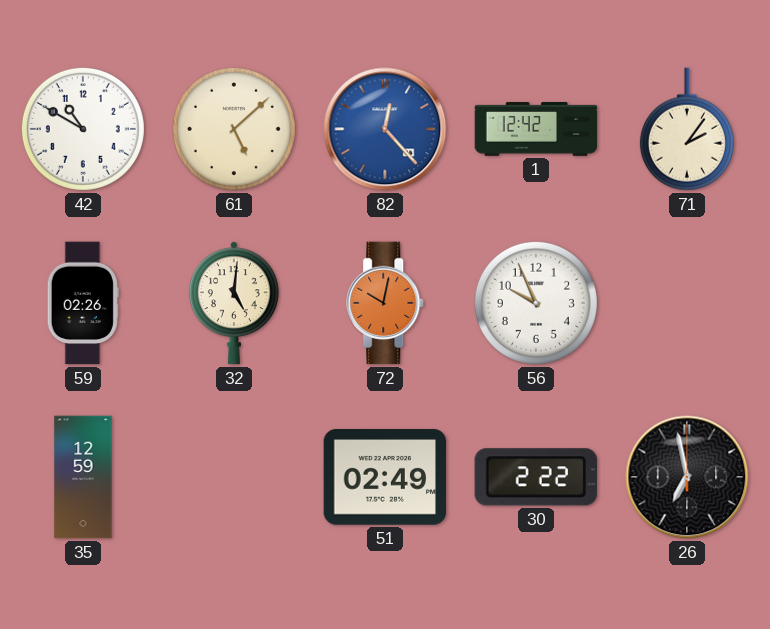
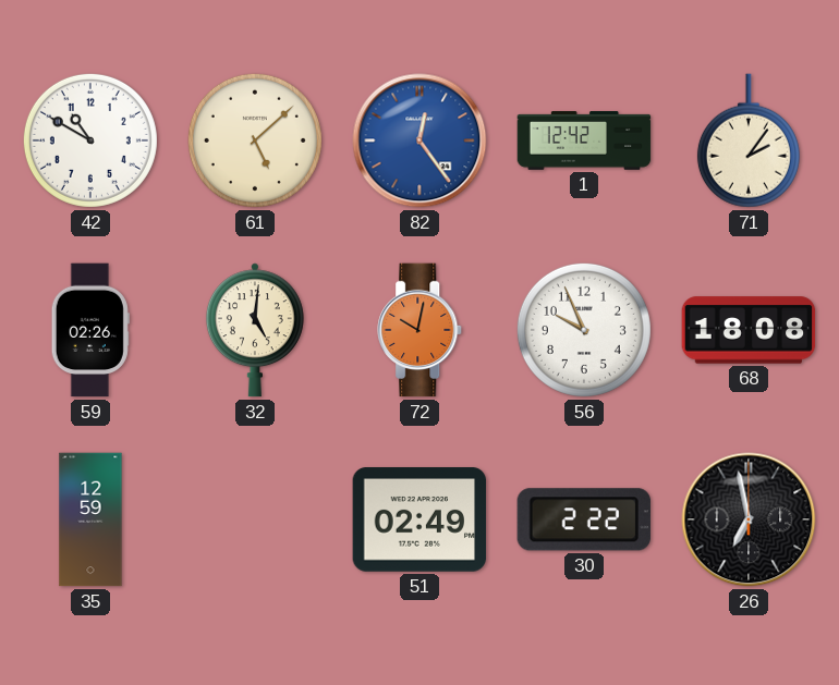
82: 12:23 -> 12:24
68: none -> 18:08
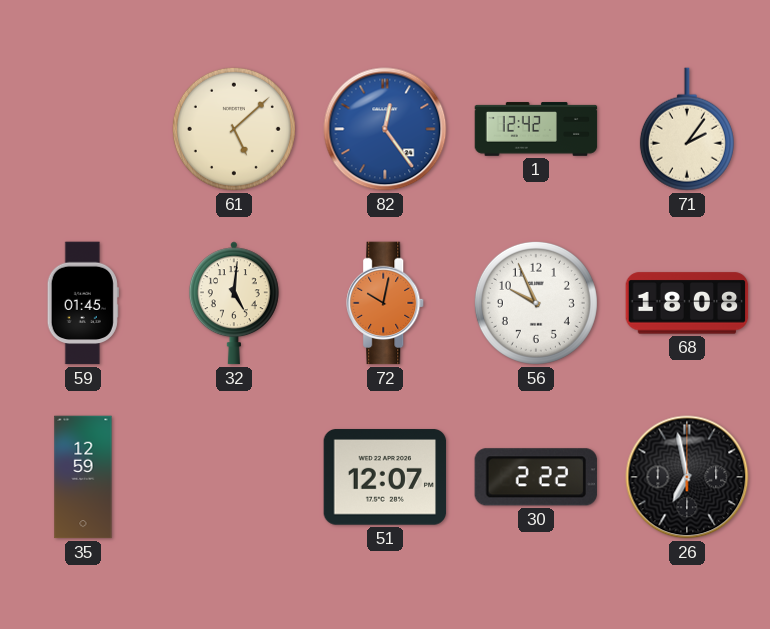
42: 10:50 -> none
59: 02:26 -> 01:45
51: 02:49 -> 12:07
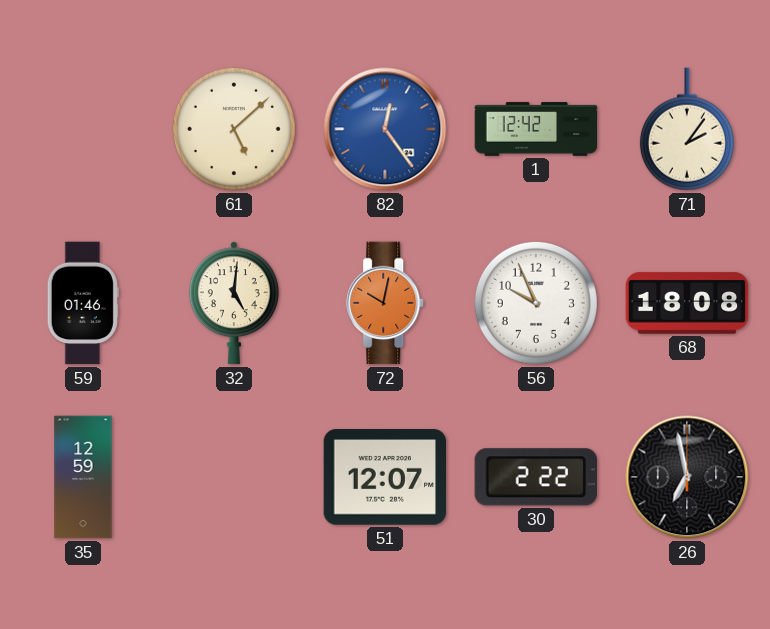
59: 01:45 -> 01:46
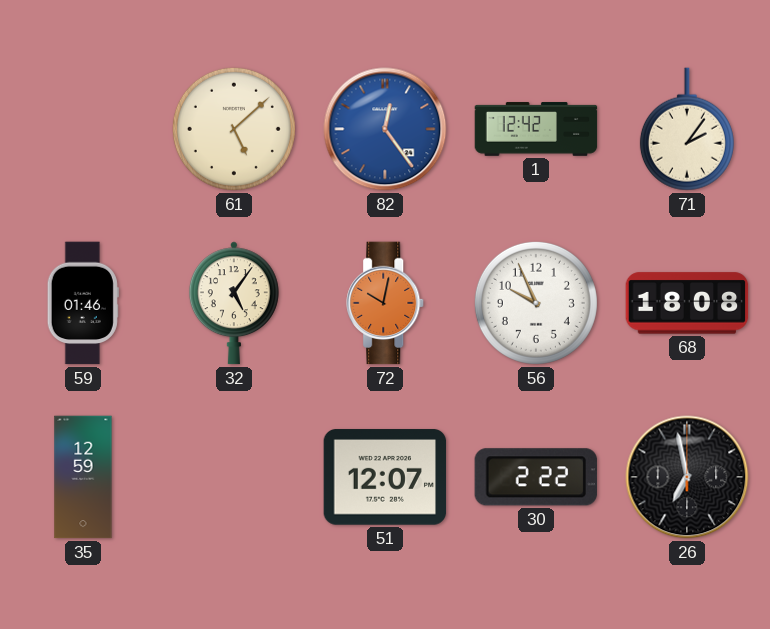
32: 5:01 -> 5:06
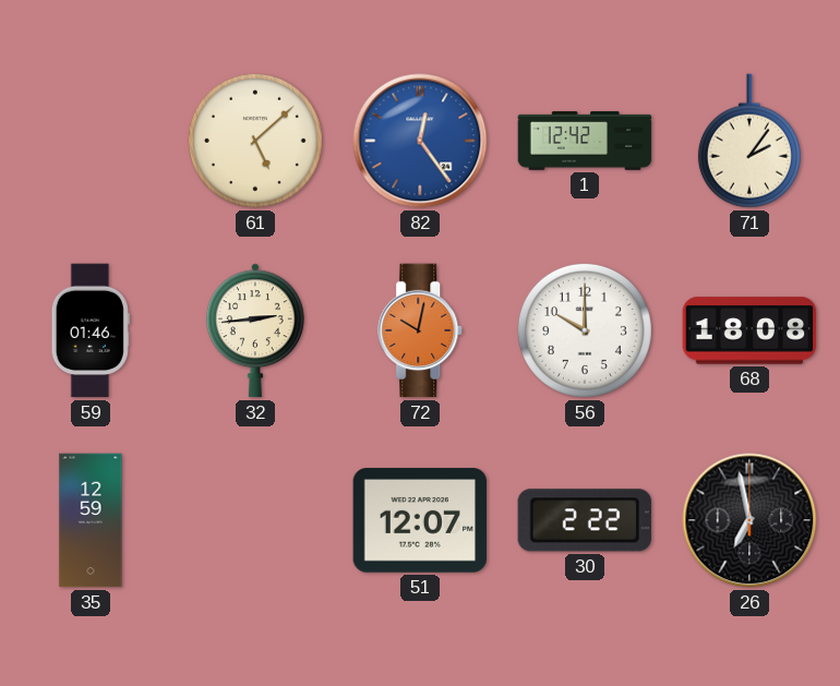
32: 5:06 -> 2:44
56: 9:56 -> 10:00
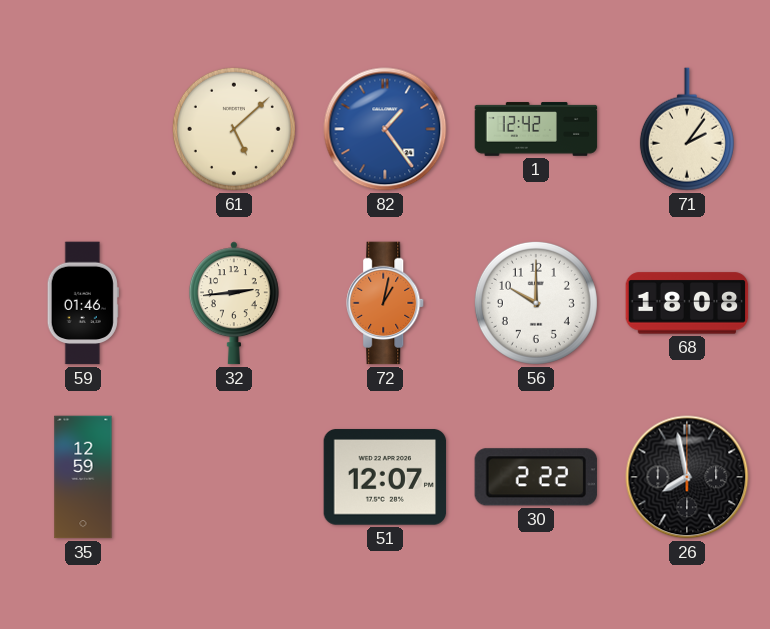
82: 12:24 -> 1:24
72: 10:02 -> 1:02
26: 6:58 -> 7:58
